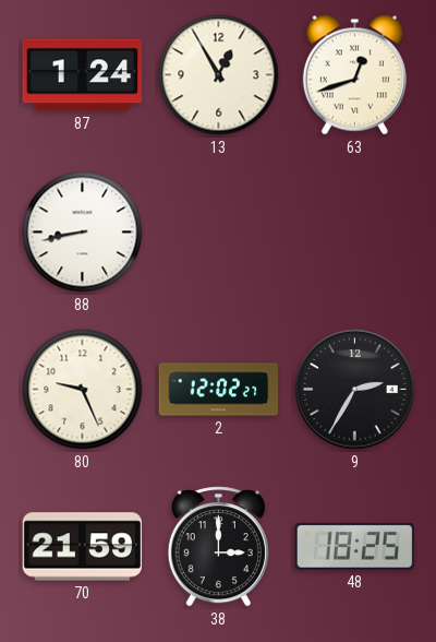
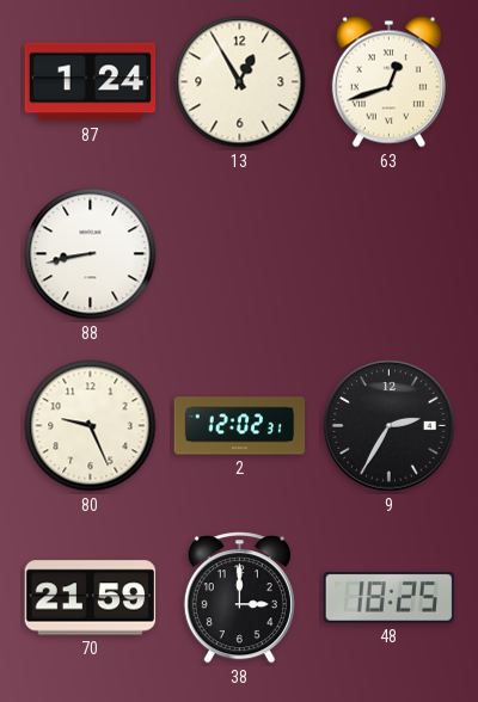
2: 12:02:27 -> 12:02:31
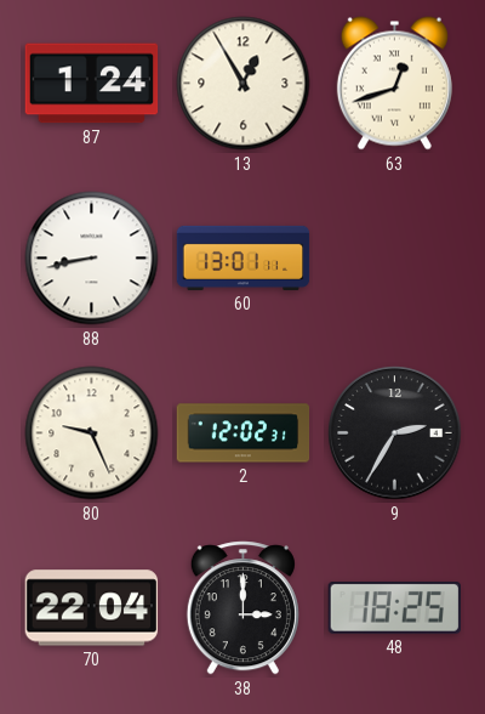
60: none -> 13:01
70: 21:59 -> 22:04
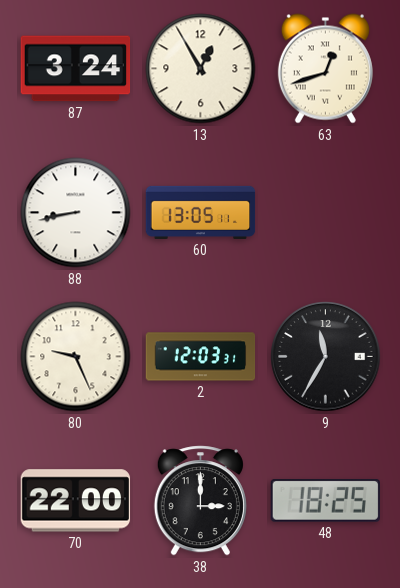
87: 1:24 -> 3:24
60: 13:01 -> 13:05
2: 12:02 -> 12:03
9: 2:35 -> 11:35
70: 22:04 -> 22:00
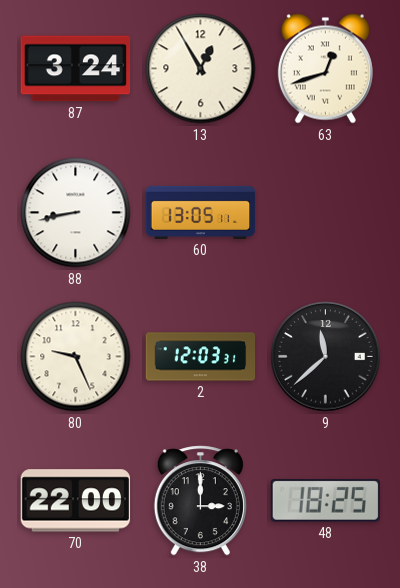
9: 11:35 -> 11:38
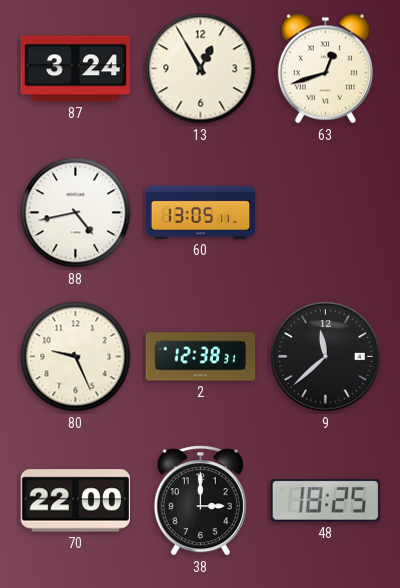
88: 8:43 -> 4:43
2: 12:03 -> 12:38
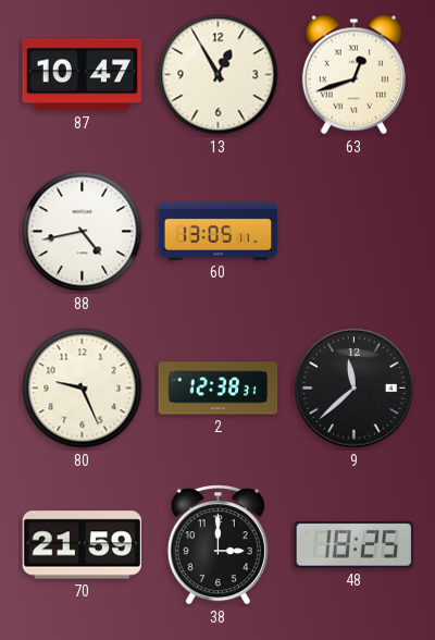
87: 3:24 -> 10:47
70: 22:00 -> 21:59
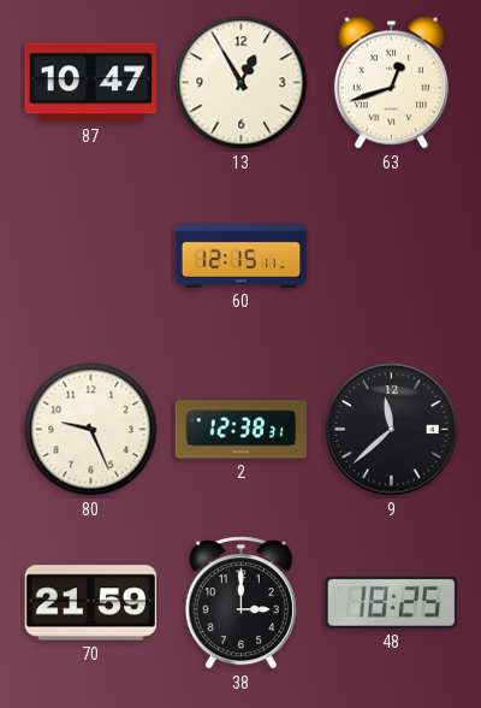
88: 4:43 -> none
60: 13:05 -> 12:15
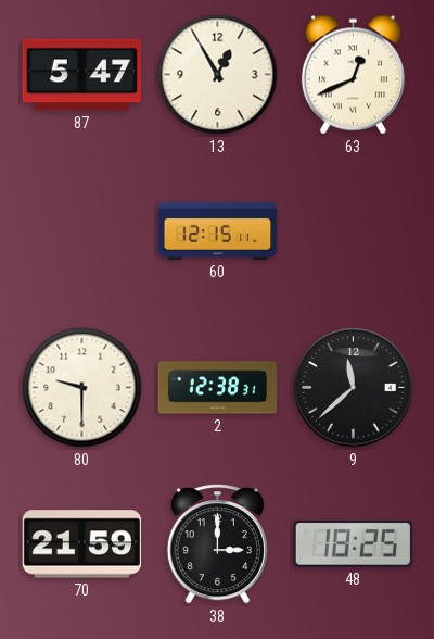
87: 10:47 -> 5:47
63: 12:42 -> 12:41
80: 9:26 -> 9:30
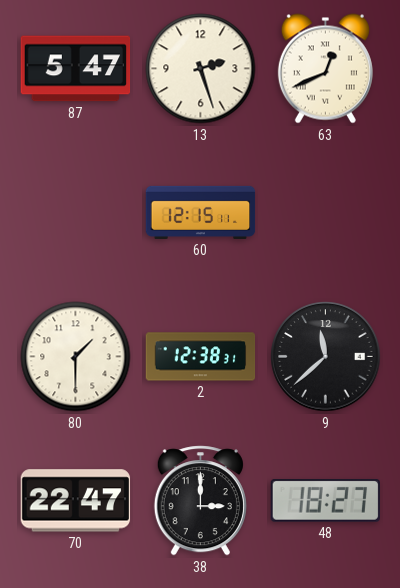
13: 12:55 -> 2:27
80: 9:30 -> 1:30
70: 21:59 -> 22:47
48: 18:25 -> 18:27
